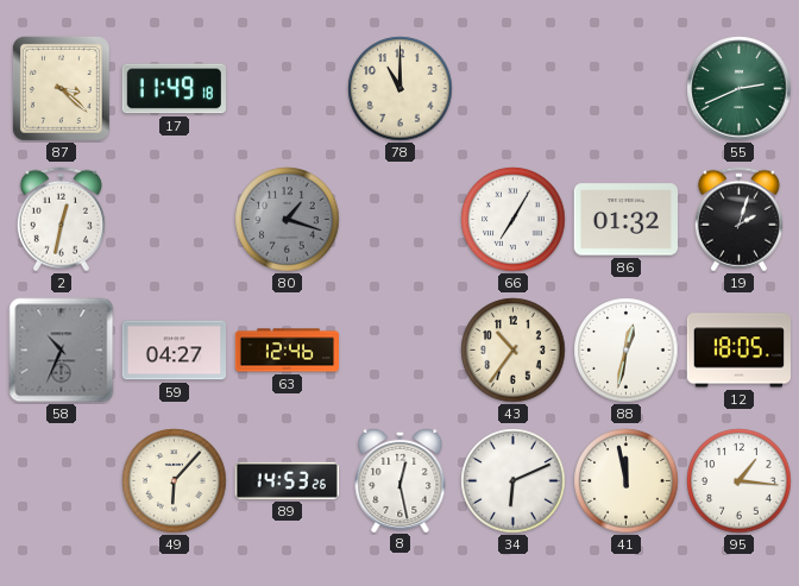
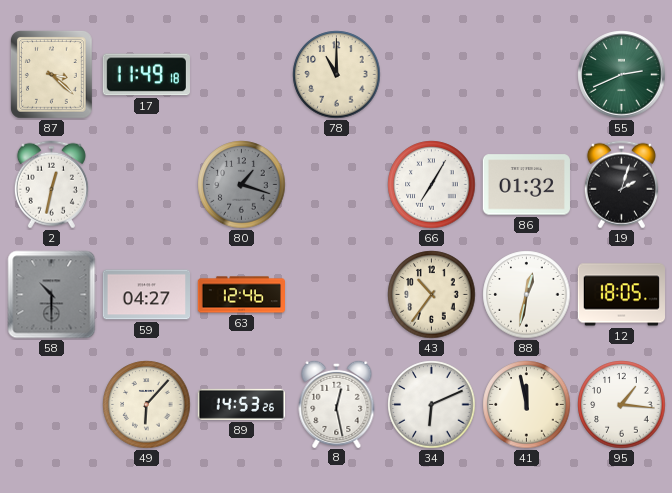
58: 10:34 -> 10:30
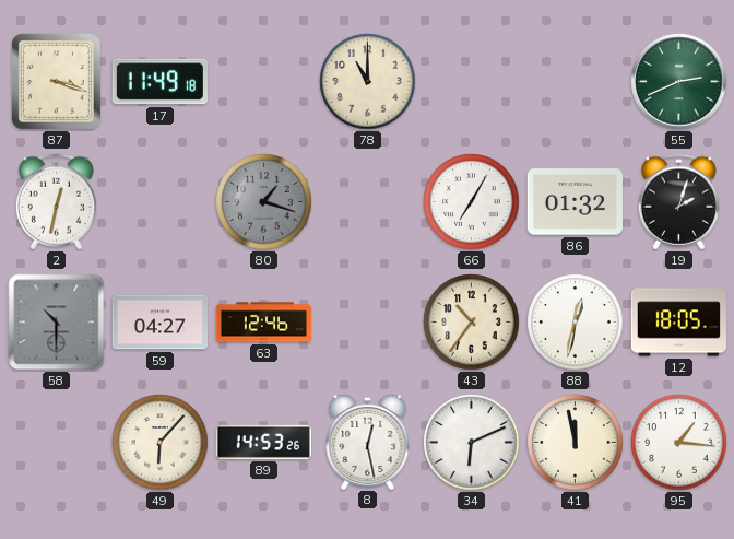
87: 3:22 -> 3:18
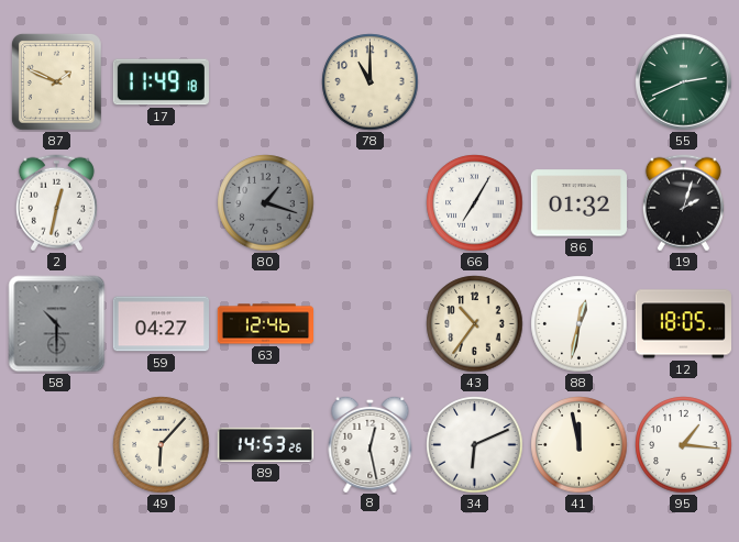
87: 3:18 -> 1:49
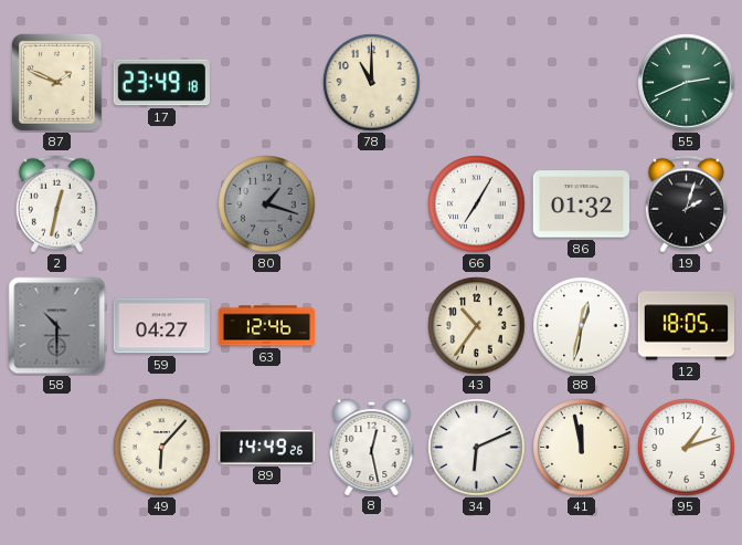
17: 11:49 -> 23:49
89: 14:53 -> 14:49
95: 1:16 -> 1:12
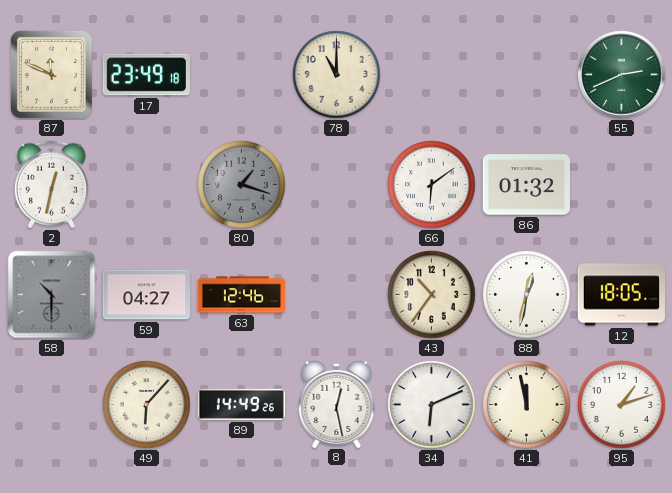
87: 1:49 -> 11:49
66: 7:05 -> 6:09
19: 2:03 -> none
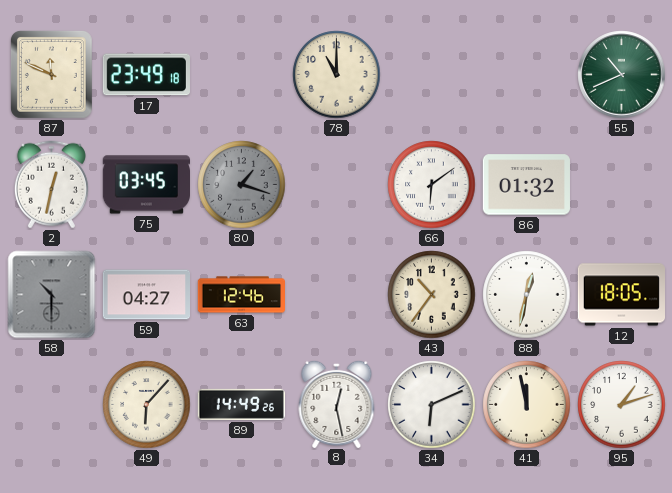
55: 2:41 -> 10:41
75: none -> 03:45
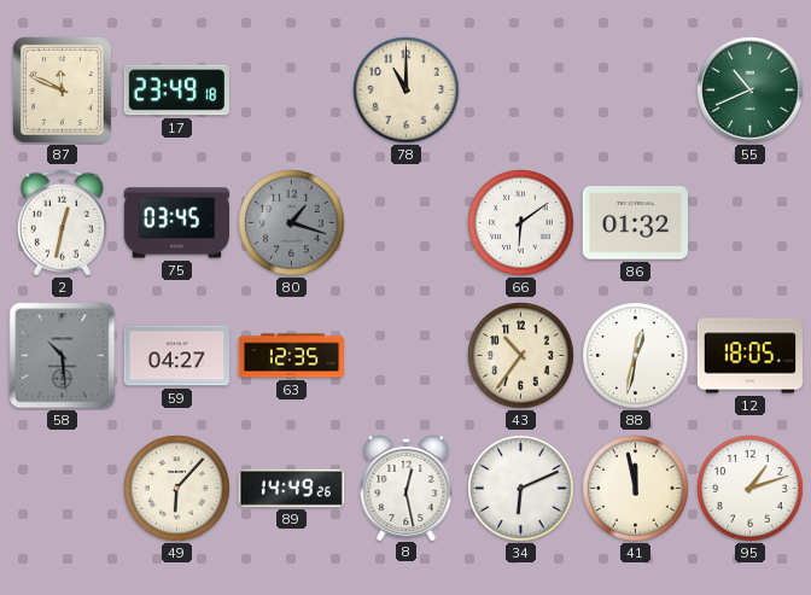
58: 10:30 -> 10:29
63: 12:46 -> 12:35
